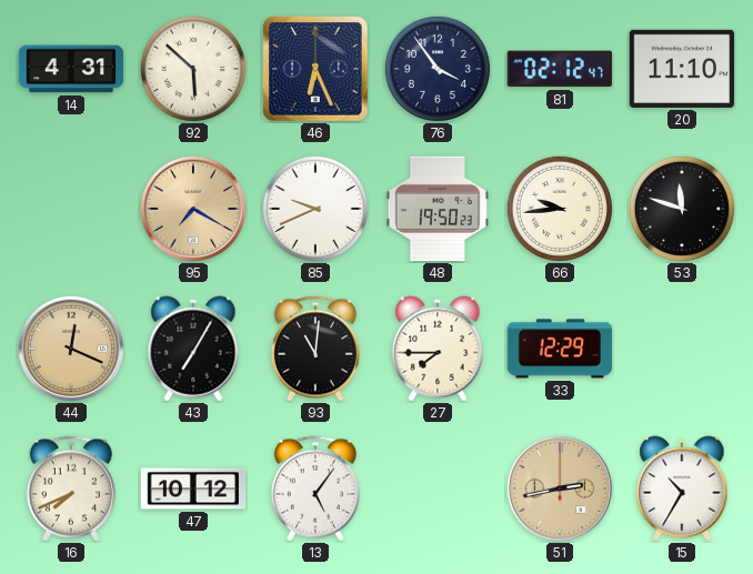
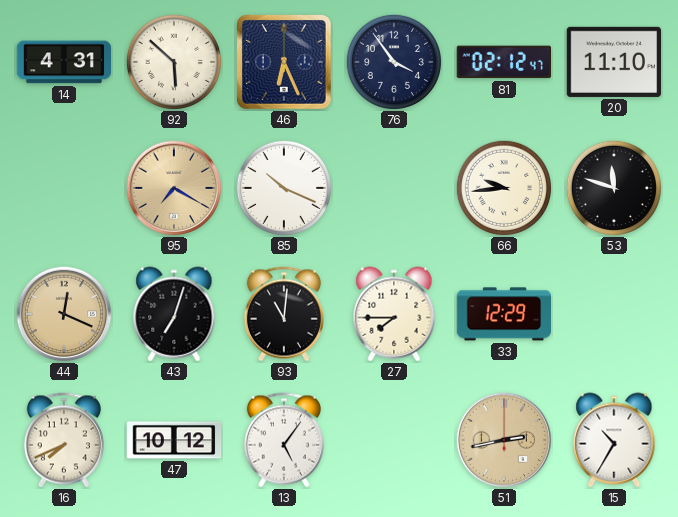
85: 9:41 -> 10:19
48: 19:50 -> none
43: 7:05 -> 7:03
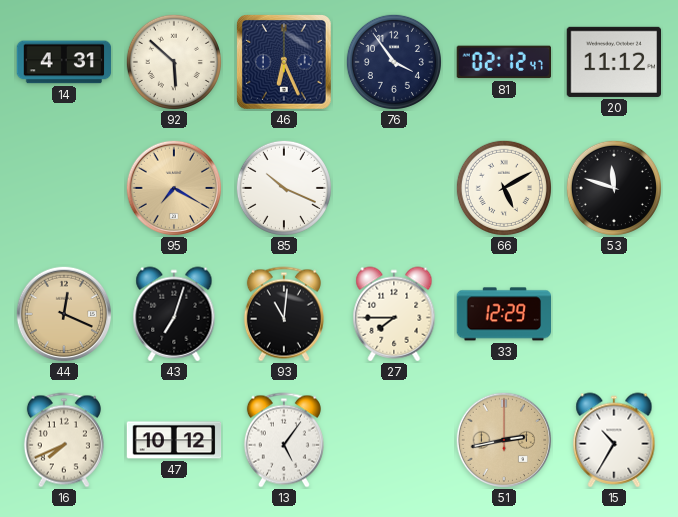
20: 11:10 -> 11:12
66: 9:44 -> 5:10
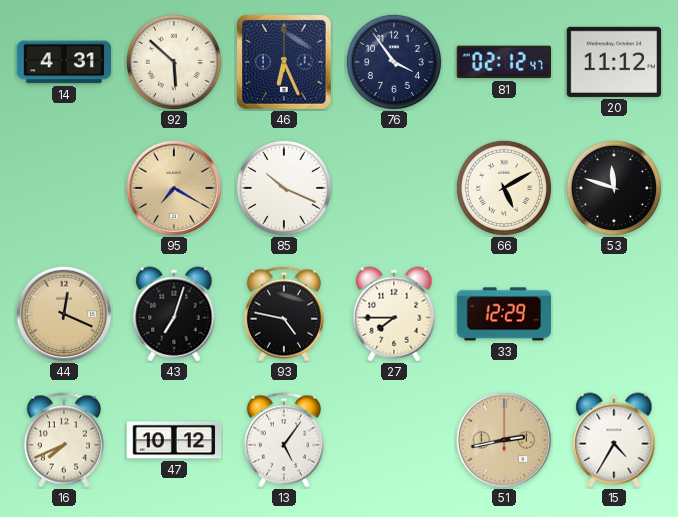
93: 11:01 -> 4:47
15: 10:35 -> 4:35
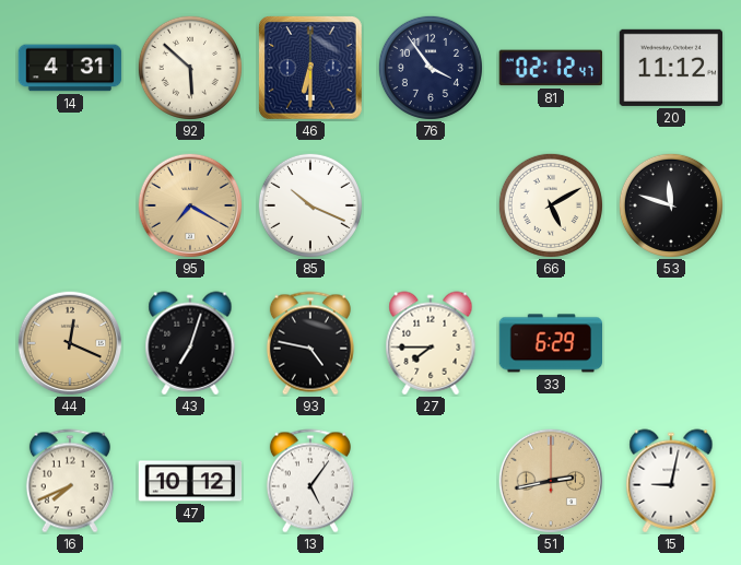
46: 6:26 -> 6:30
33: 12:29 -> 6:29
15: 4:35 -> 9:02
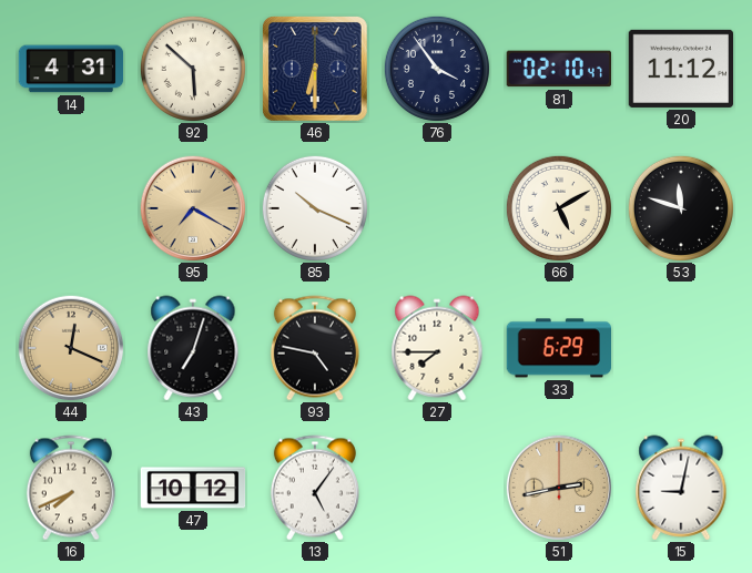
81: 02:12 -> 02:10
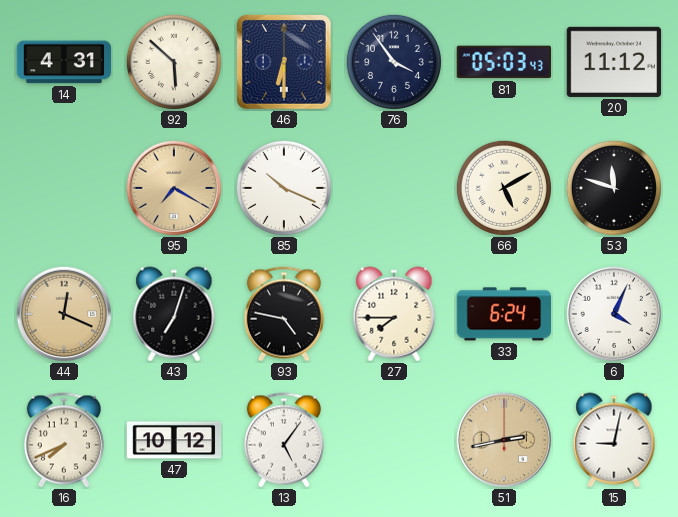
81: 02:10 -> 05:03
33: 6:29 -> 6:24
6: none -> 4:04
